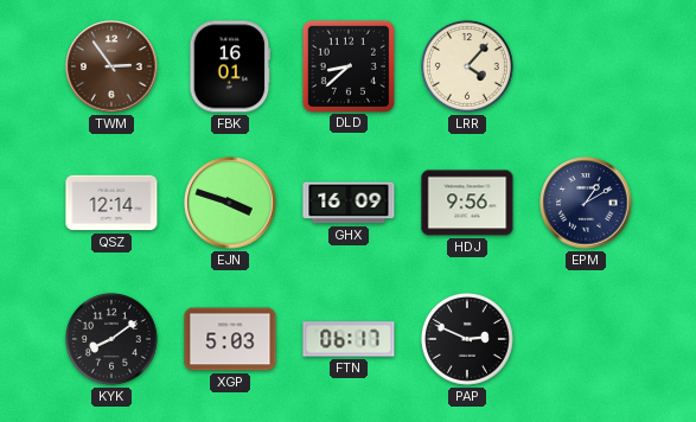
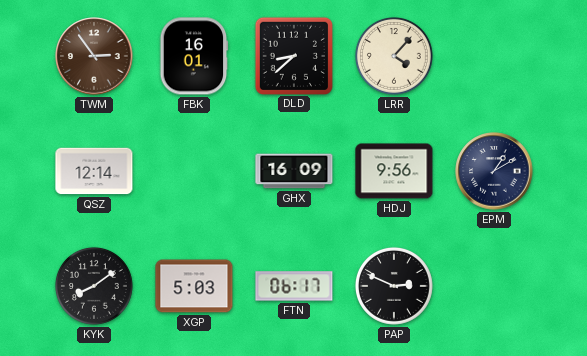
EJN: 3:48 -> none
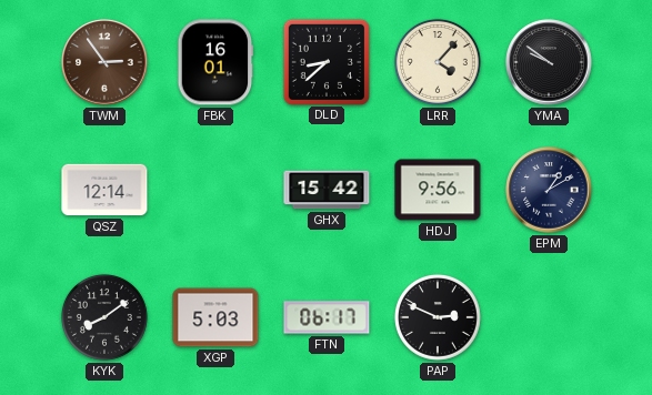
YMA: none -> 9:51
GHX: 16:09 -> 15:42
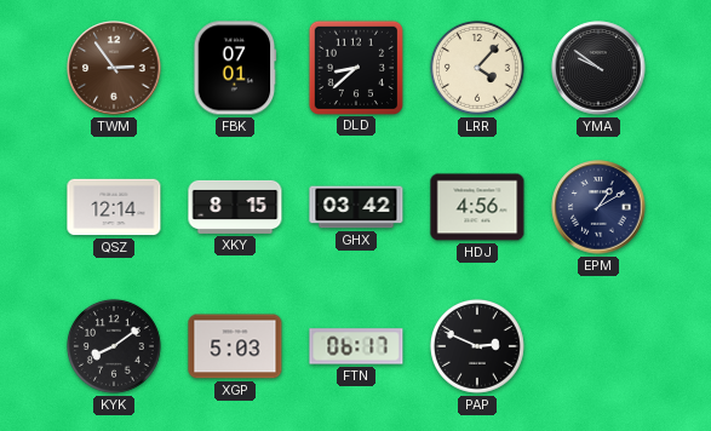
FBK: 16:01 -> 07:01
XKY: none -> 8:15
GHX: 15:42 -> 03:42
HDJ: 9:56 -> 4:56
